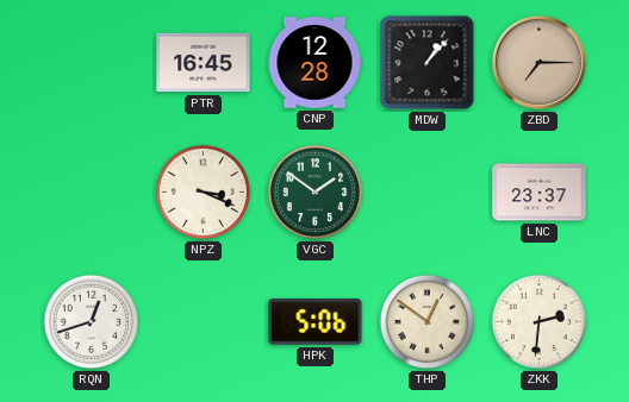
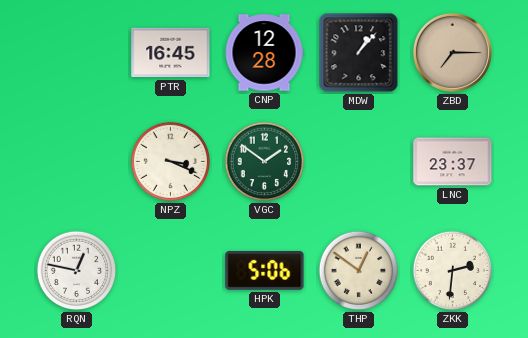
RQN: 12:42 -> 12:47
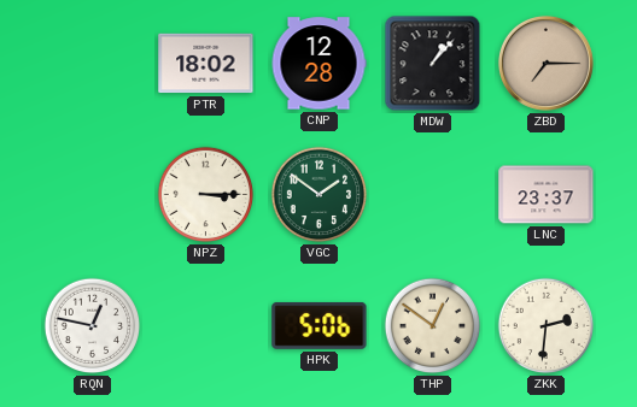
PTR: 16:45 -> 18:02
NPZ: 3:19 -> 3:15
